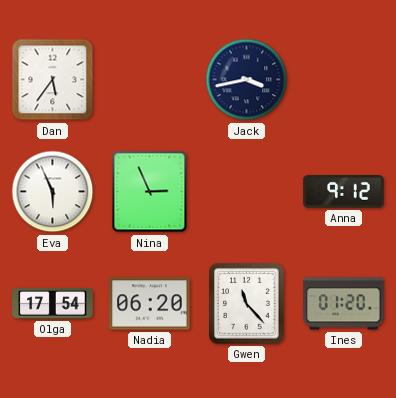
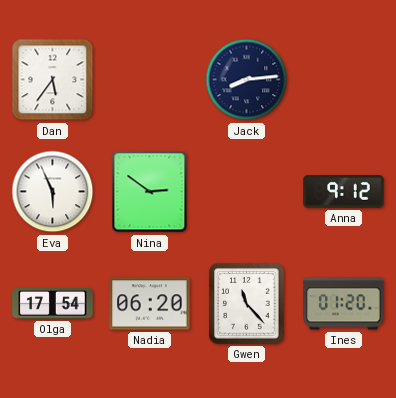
Jack: 3:43 -> 8:14
Nina: 2:56 -> 2:51
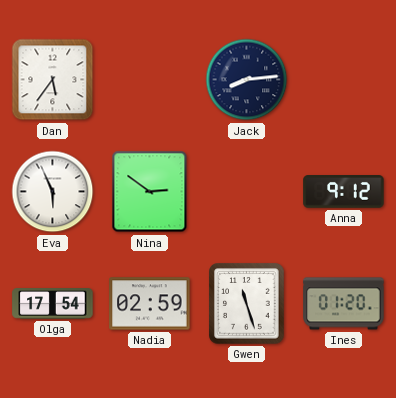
Nadia: 06:20 -> 02:59
Gwen: 11:23 -> 11:27
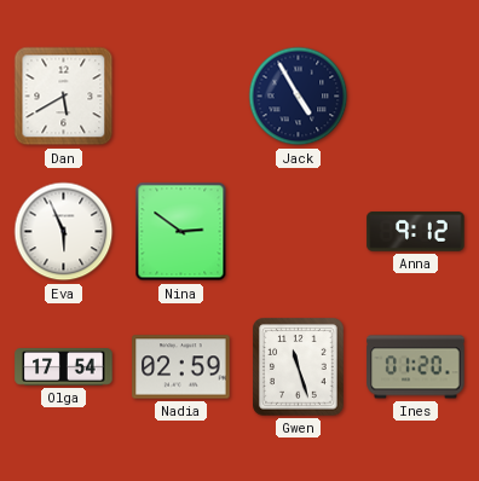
Dan: 5:36 -> 5:40
Jack: 8:14 -> 4:55
